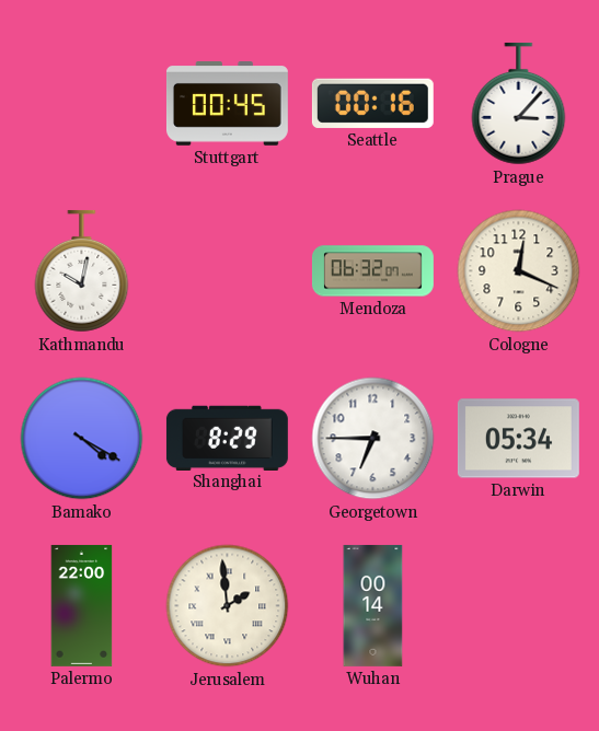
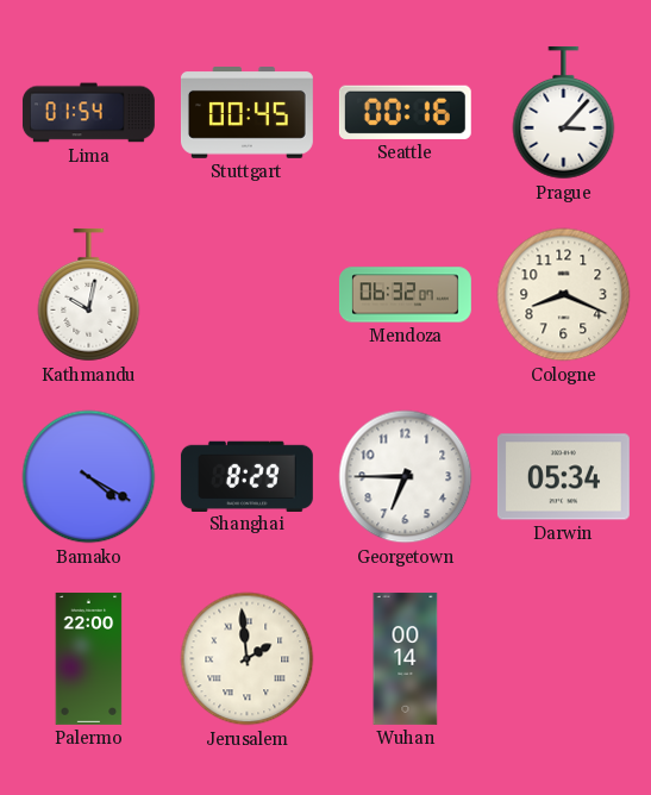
Lima: none -> 01:54
Cologne: 12:19 -> 8:19
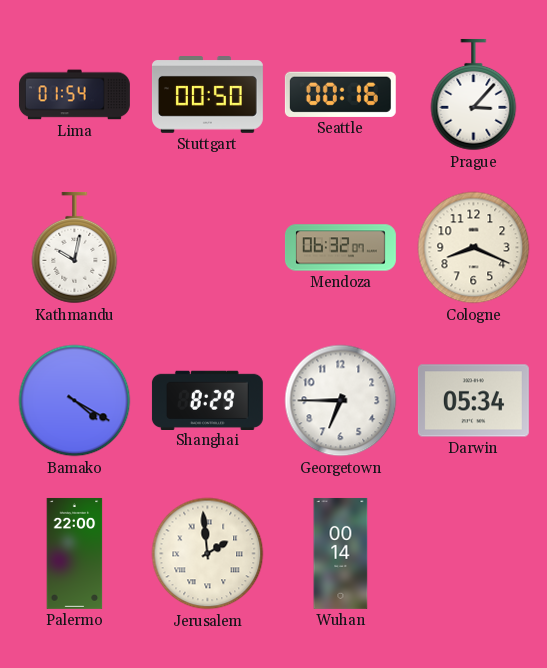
Stuttgart: 00:45 -> 00:50
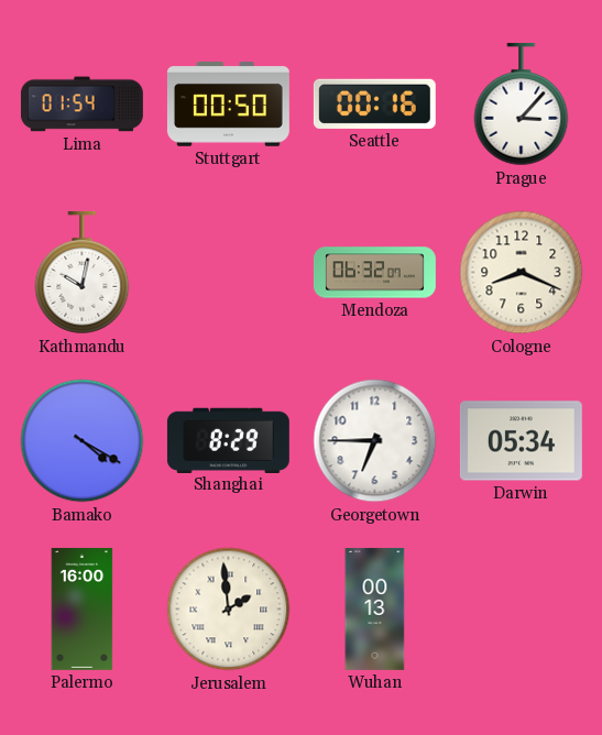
Palermo: 22:00 -> 16:00
Wuhan: 00:14 -> 00:13
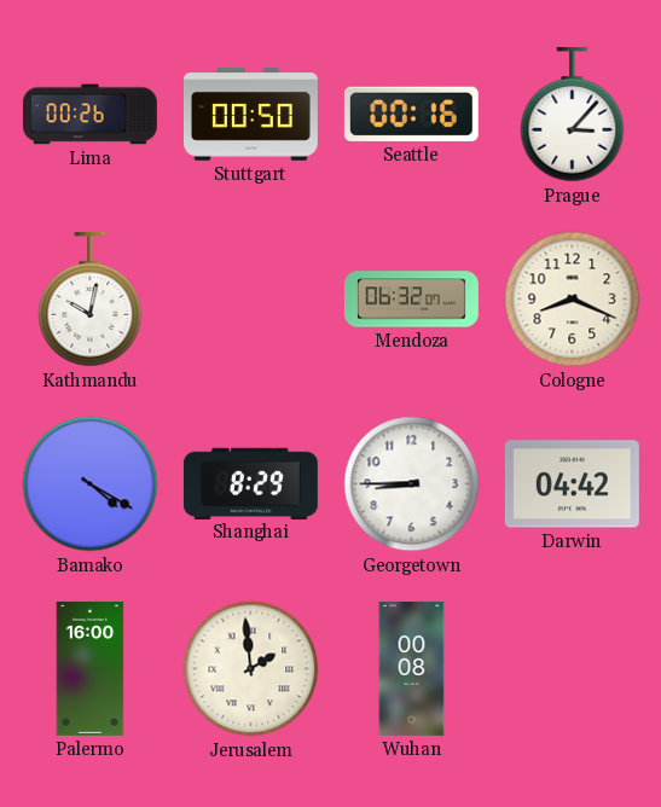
Lima: 01:54 -> 00:26
Georgetown: 6:45 -> 8:45
Darwin: 05:34 -> 04:42
Wuhan: 00:13 -> 00:08
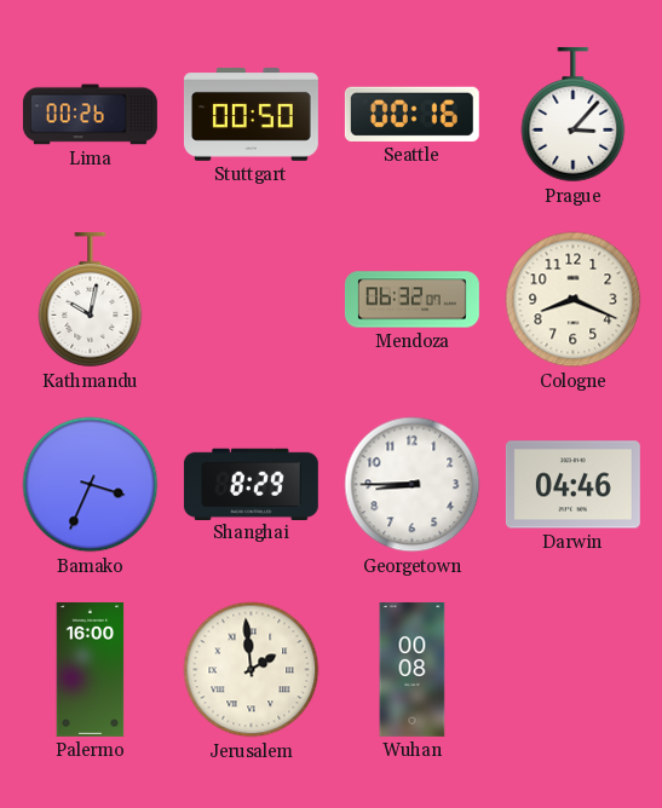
Bamako: 4:20 -> 3:34
Darwin: 04:42 -> 04:46
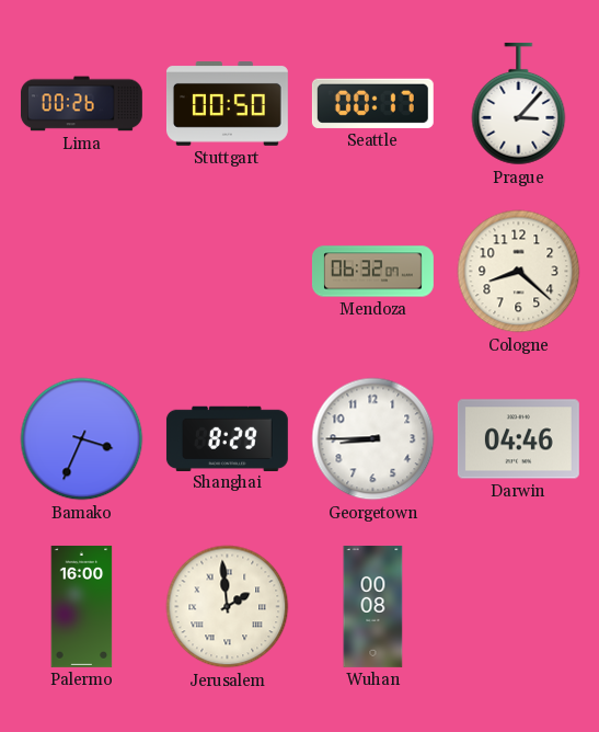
Seattle: 00:16 -> 00:17
Kathmandu: 10:02 -> none
Cologne: 8:19 -> 8:22
